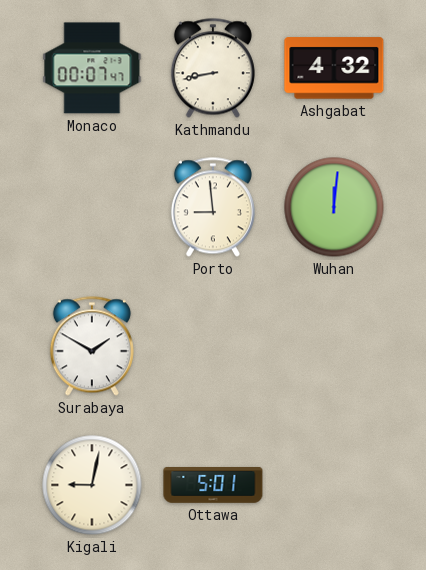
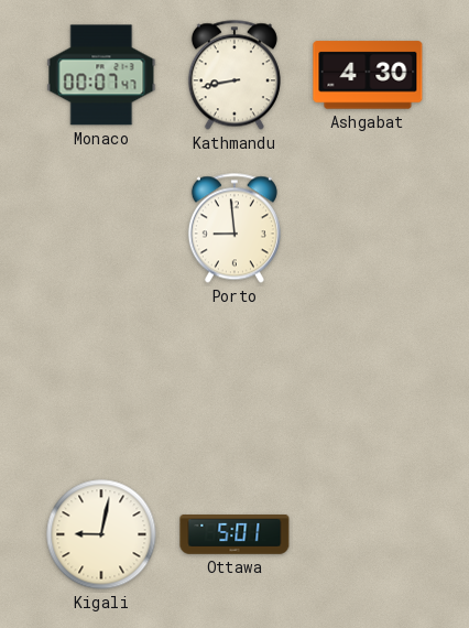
Ashgabat: 4:32 -> 4:30
Wuhan: 12:01 -> none
Surabaya: 1:50 -> none
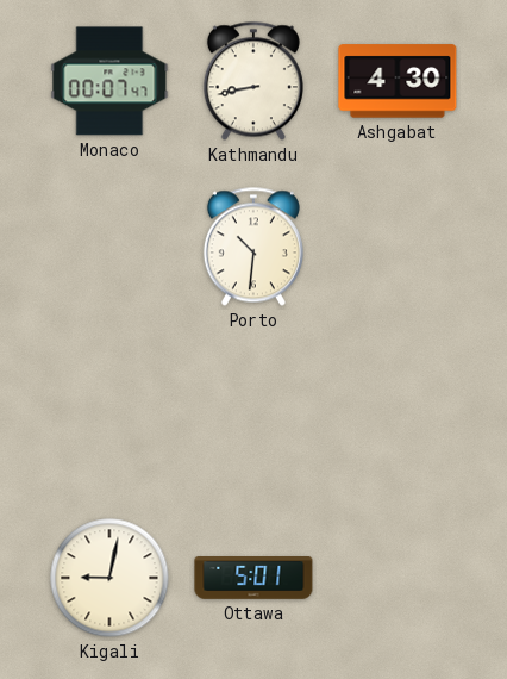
Porto: 8:59 -> 10:31
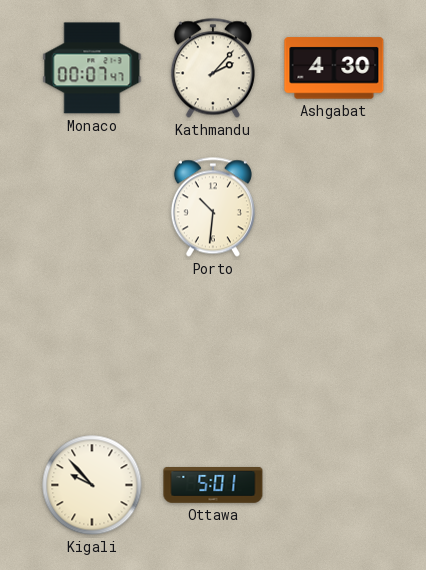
Kathmandu: 8:43 -> 2:07
Kigali: 9:02 -> 9:53
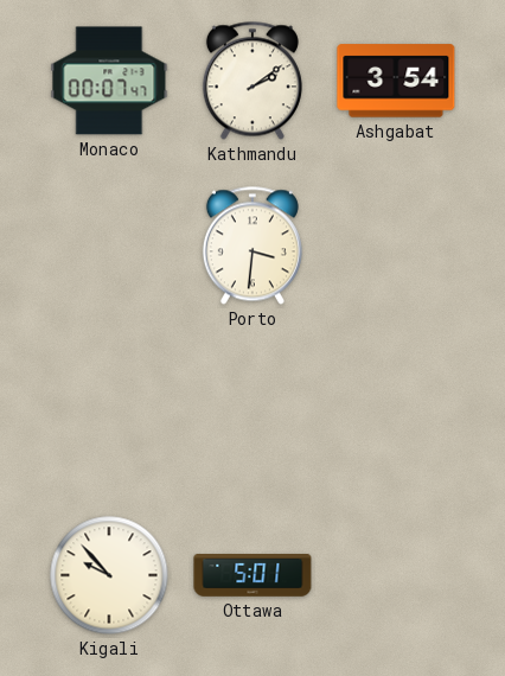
Kathmandu: 2:07 -> 2:09
Ashgabat: 4:30 -> 3:54
Porto: 10:31 -> 3:31
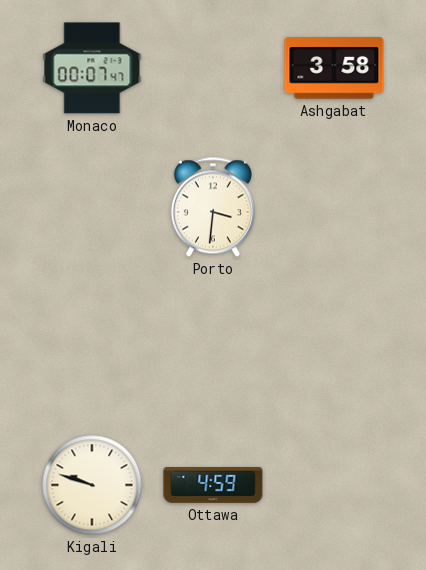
Kathmandu: 2:09 -> none
Ashgabat: 3:54 -> 3:58
Kigali: 9:53 -> 9:48
Ottawa: 5:01 -> 4:59
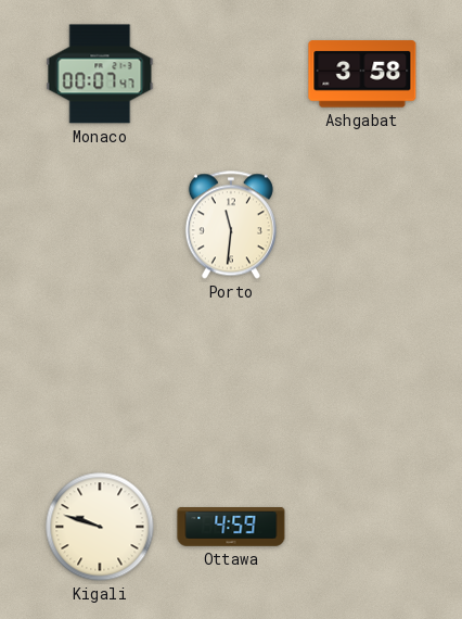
Porto: 3:31 -> 11:31
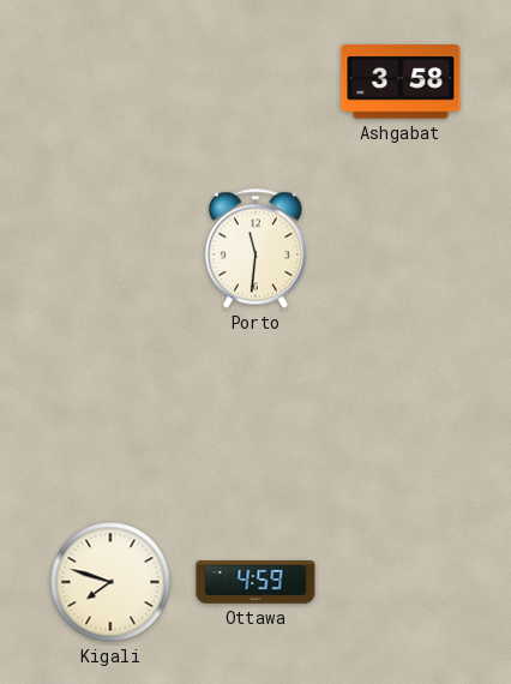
Monaco: 00:07 -> none
Kigali: 9:48 -> 7:48
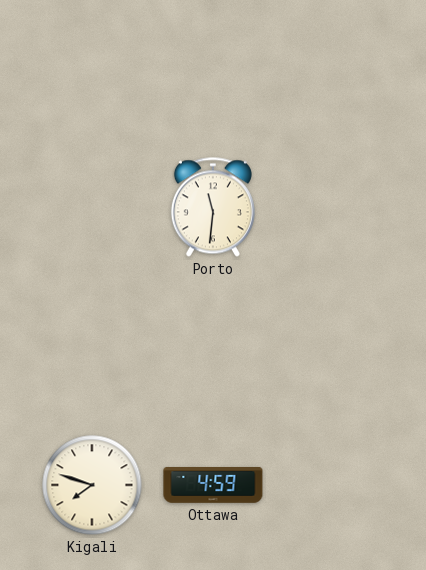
Ashgabat: 3:58 -> none
